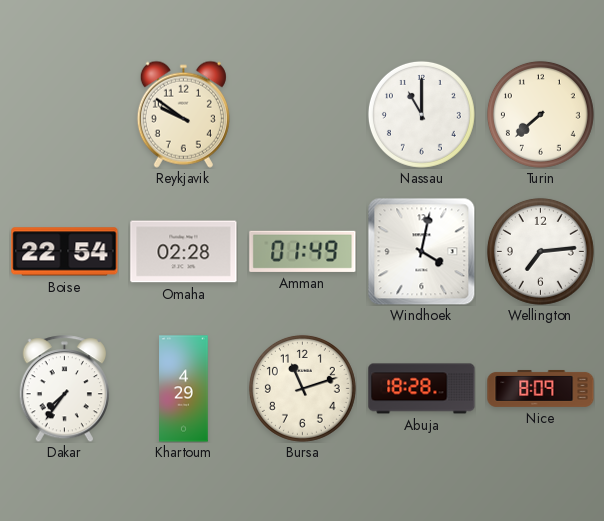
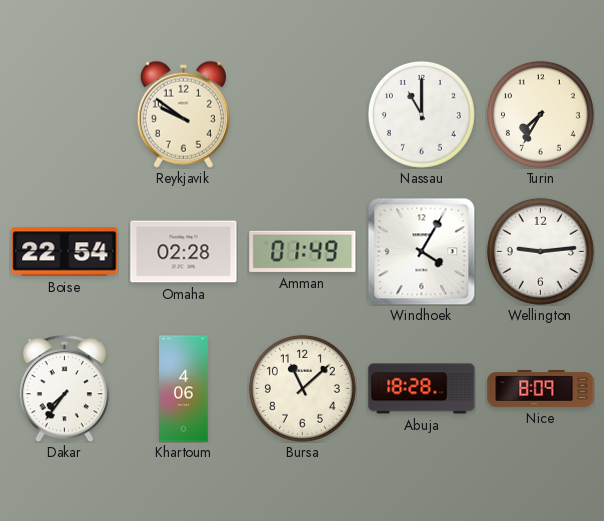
Turin: 7:38 -> 7:35
Windhoek: 4:02 -> 4:05
Wellington: 7:14 -> 9:14
Khartoum: 4:29 -> 4:06
Bursa: 11:12 -> 11:08
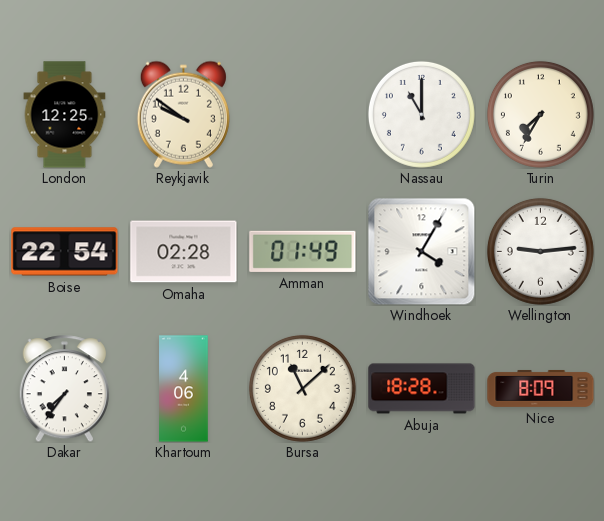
London: none -> 12:25
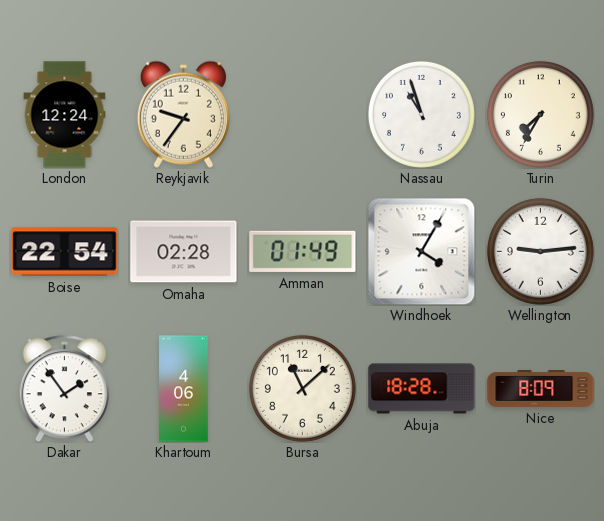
London: 12:25 -> 12:24
Reykjavik: 9:51 -> 9:36
Nassau: 11:00 -> 10:57
Dakar: 7:36 -> 1:54
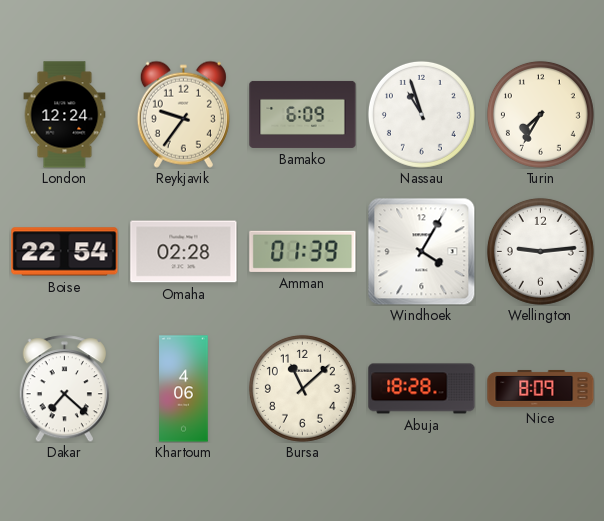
Bamako: none -> 6:09
Amman: 01:49 -> 01:39
Dakar: 1:54 -> 7:22
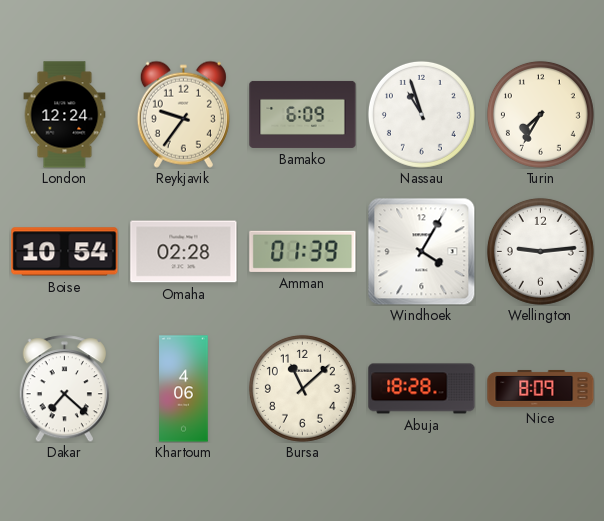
Boise: 22:54 -> 10:54
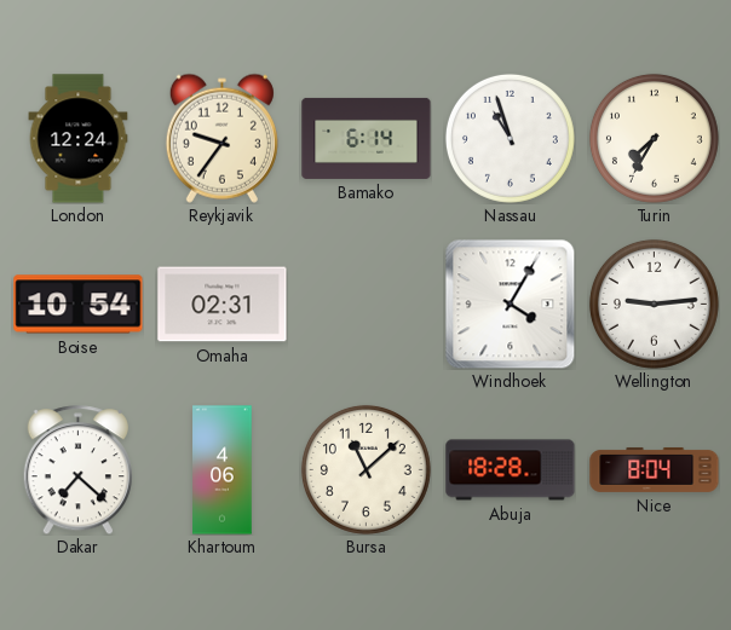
Bamako: 6:09 -> 6:14
Omaha: 02:28 -> 02:31
Amman: 01:39 -> none
Nice: 8:09 -> 8:04
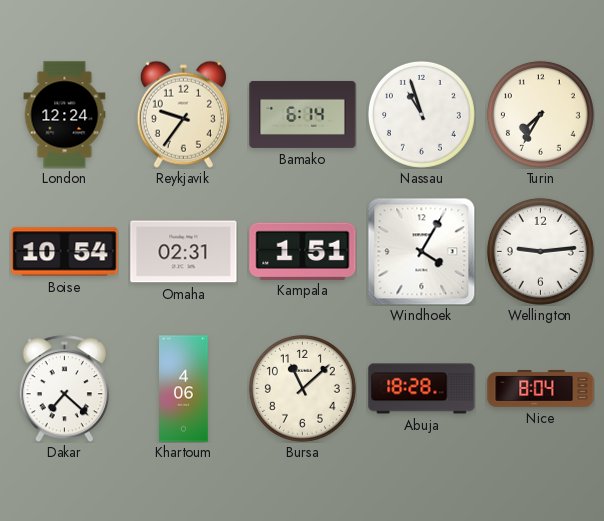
Kampala: none -> 1:51
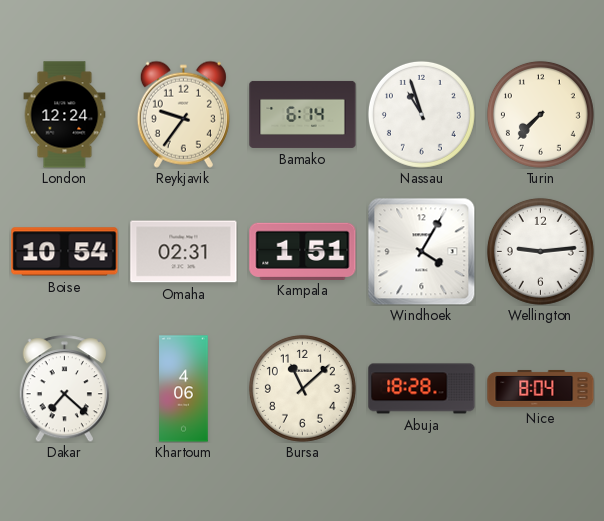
Turin: 7:35 -> 7:37
